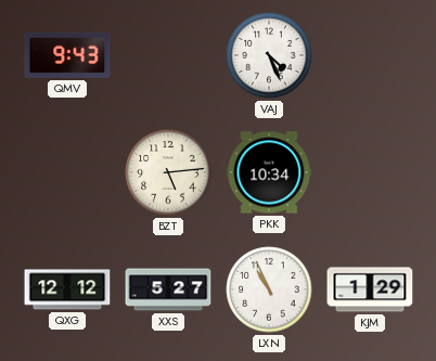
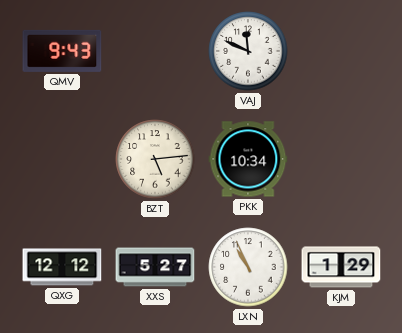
VAJ: 4:26 -> 11:49
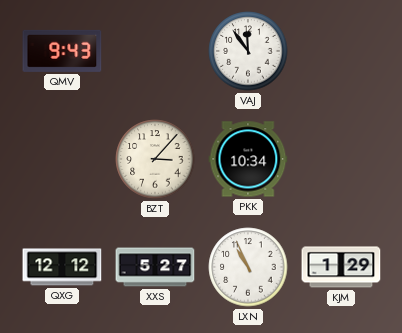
VAJ: 11:49 -> 11:54
BZT: 5:14 -> 3:07
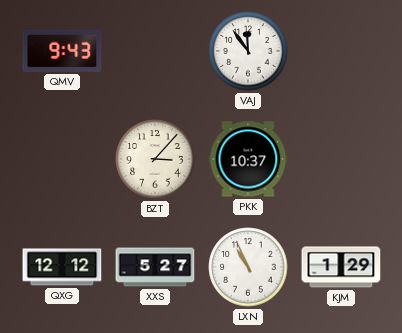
PKK: 10:34 -> 10:37
